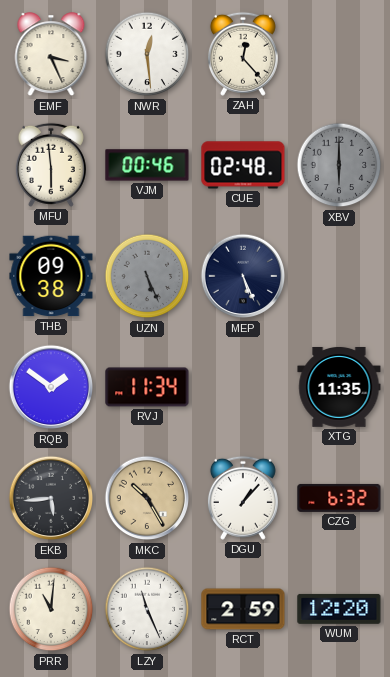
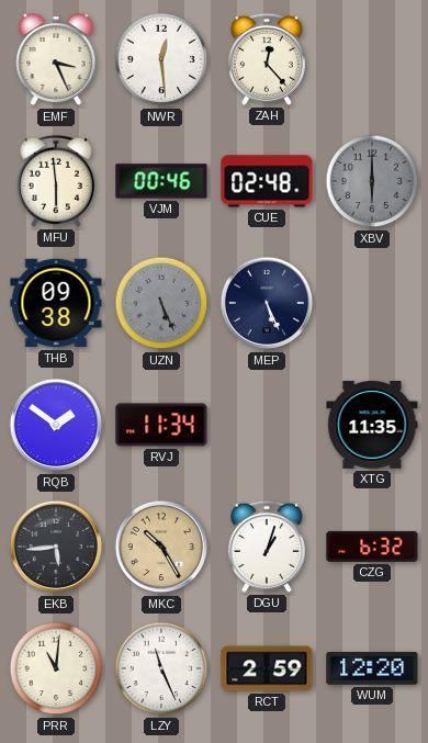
DGU: 1:07 -> 1:03
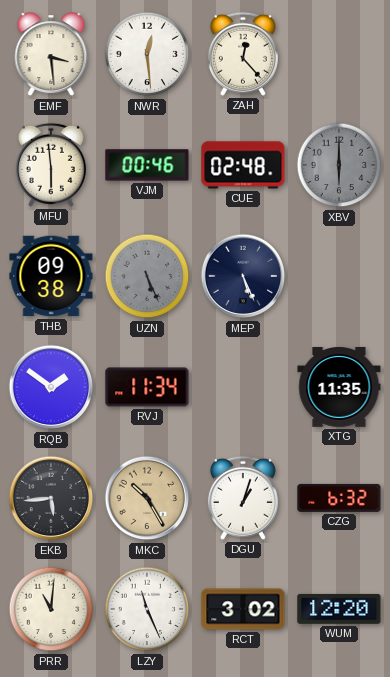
EMF: 3:26 -> 3:29
RCT: 2:59 -> 3:02
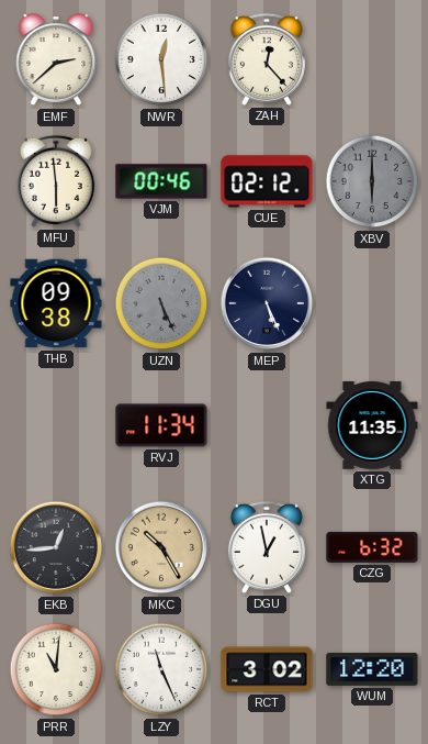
EMF: 3:29 -> 2:38
CUE: 02:48 -> 02:12
RQB: 1:51 -> none
EKB: 5:44 -> 12:44
DGU: 1:03 -> 12:58
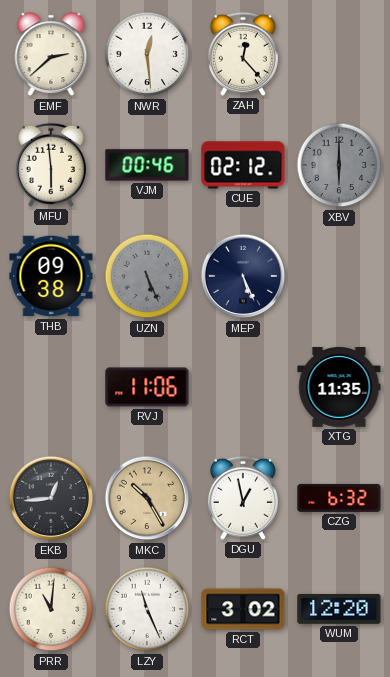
RVJ: 11:34 -> 11:06
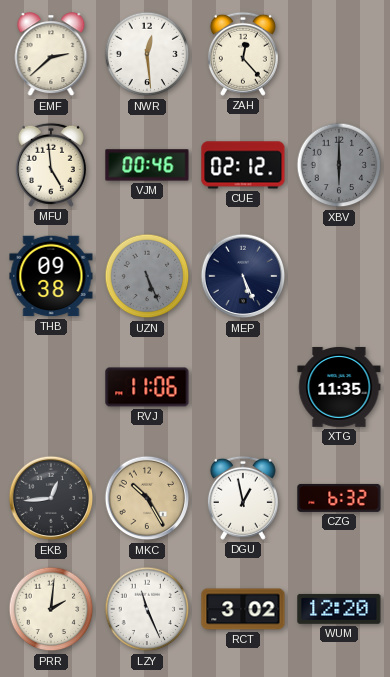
MFU: 5:59 -> 4:59
PRR: 11:01 -> 2:01
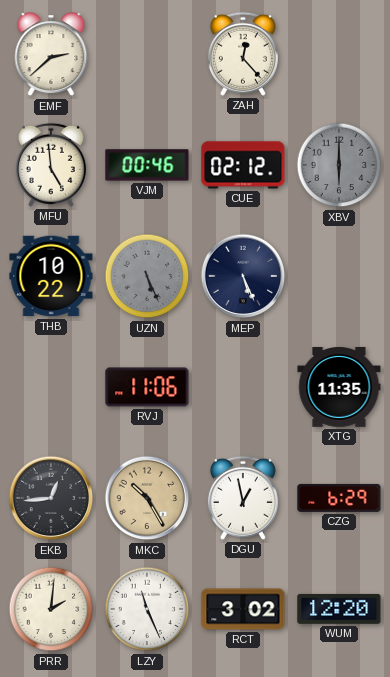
NWR: 12:29 -> none
THB: 09:38 -> 10:22
CZG: 6:32 -> 6:29
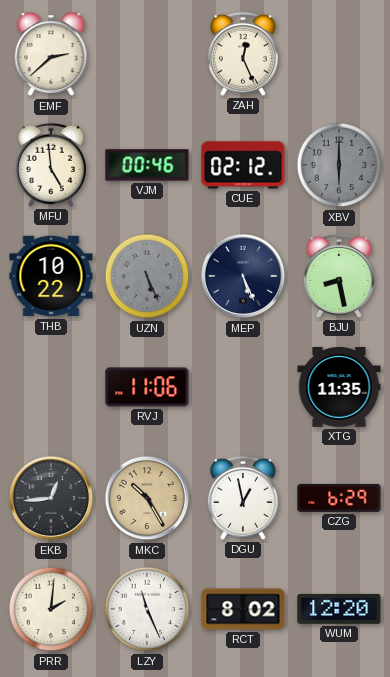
ZAH: 12:23 -> 12:26
BJU: none -> 8:28
RCT: 3:02 -> 8:02
